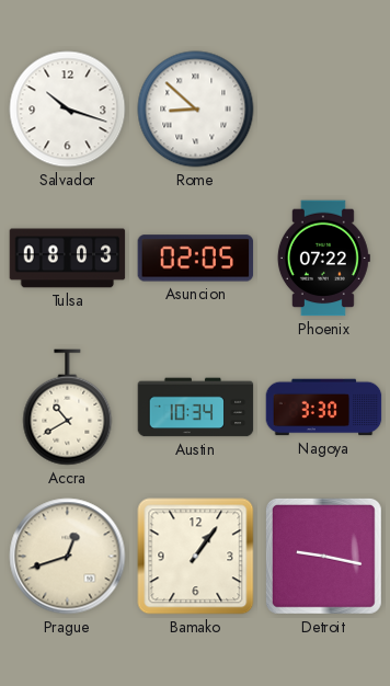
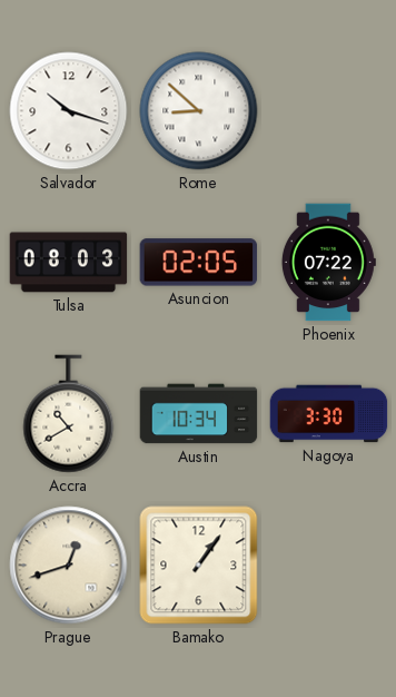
Detroit: 9:17 -> none
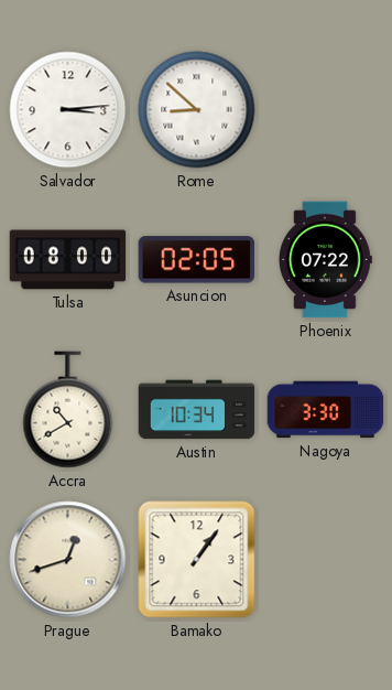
Salvador: 10:18 -> 3:14
Tulsa: 08:03 -> 08:00
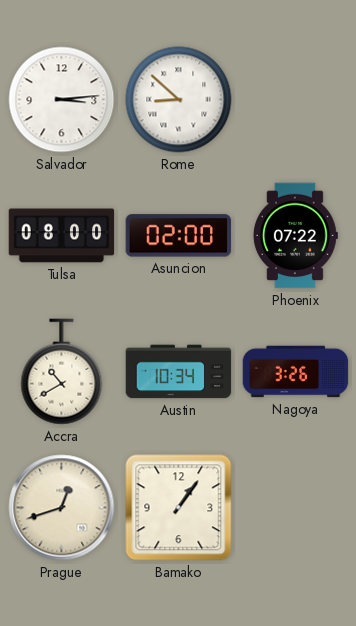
Asuncion: 02:05 -> 02:00
Nagoya: 3:30 -> 3:26
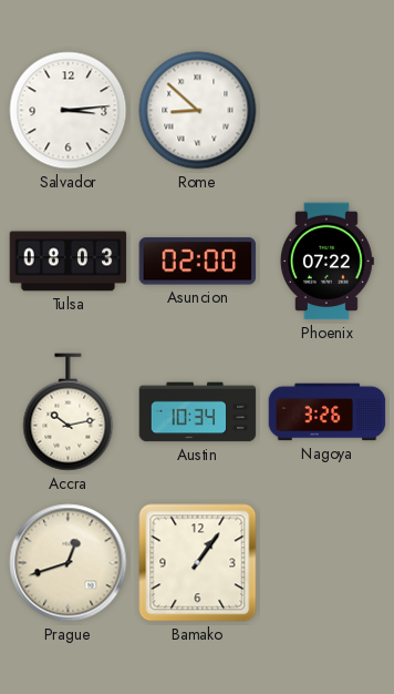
Tulsa: 08:00 -> 08:03
Accra: 10:40 -> 10:13
